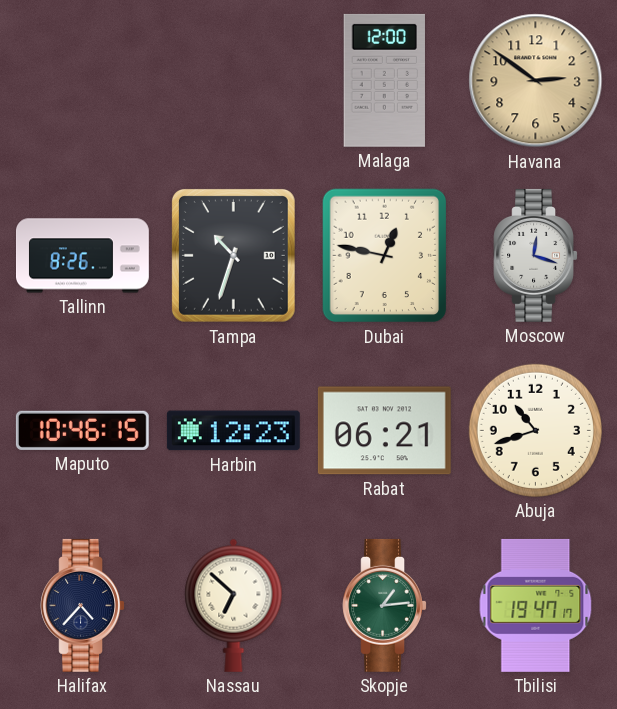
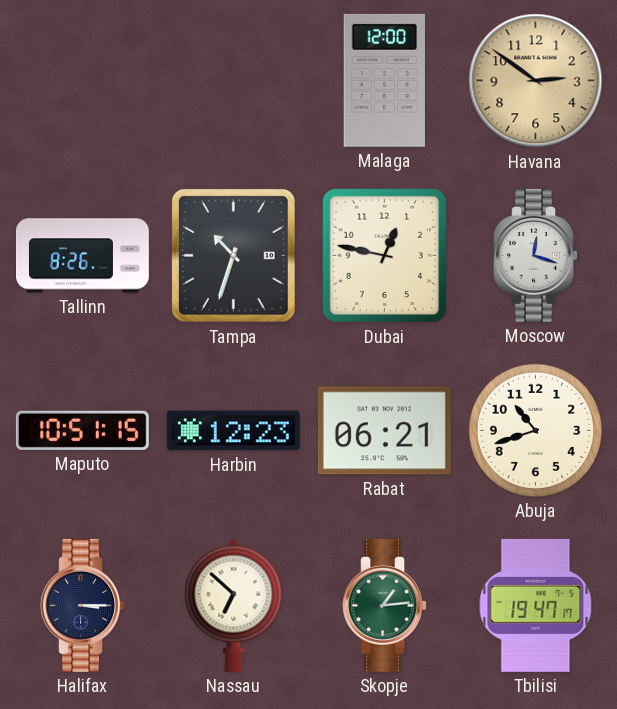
Maputo: 10:46 -> 10:51
Halifax: 4:37 -> 3:15
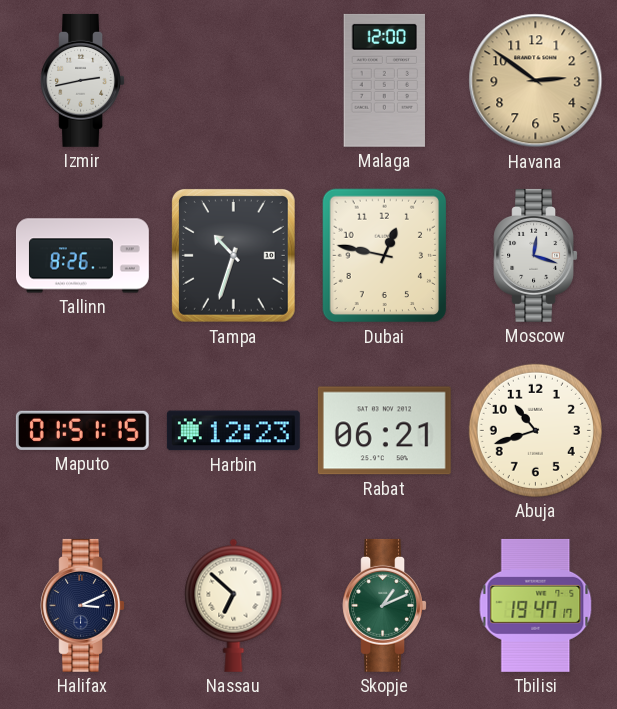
Izmir: none -> 2:43
Maputo: 10:51 -> 01:51
Halifax: 3:15 -> 3:11
Skopje: 1:14 -> 1:11
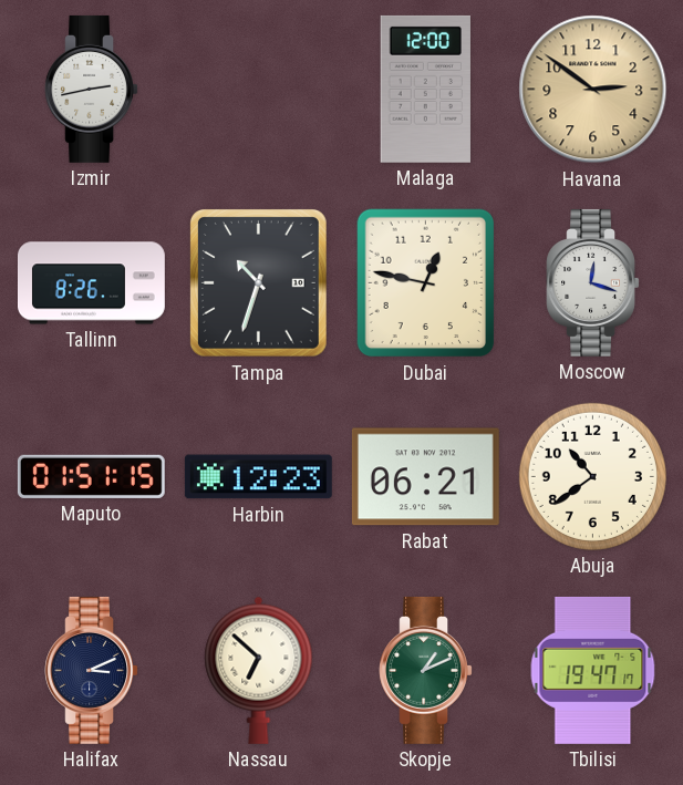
Abuja: 10:42 -> 10:39
